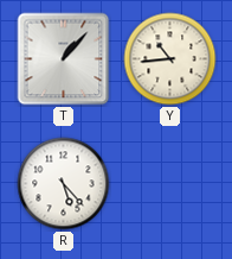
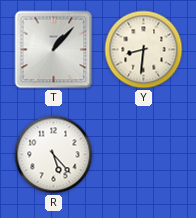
Y: 10:44 -> 8:31
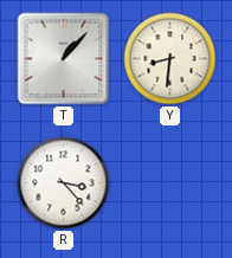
R: 5:23 -> 3:23
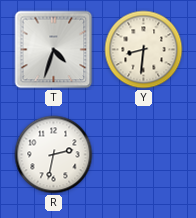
T: 1:07 -> 4:33
R: 3:23 -> 2:32
